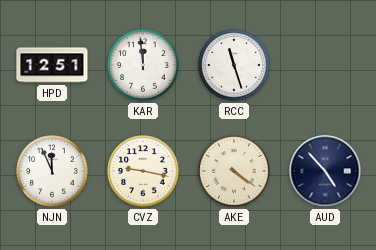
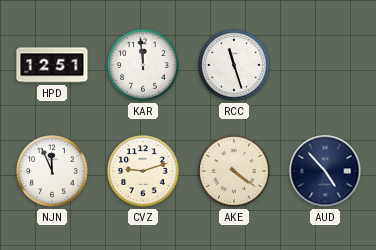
CVZ: 9:17 -> 9:12
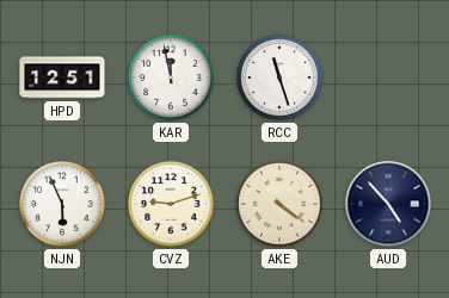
KAR: 11:59 -> 11:58
NJN: 11:56 -> 5:56
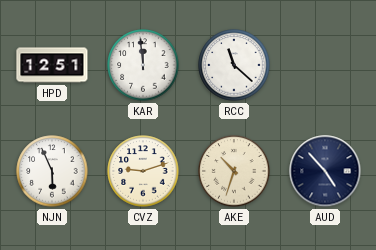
KAR: 11:58 -> 11:59
RCC: 11:27 -> 11:22
AKE: 4:21 -> 10:33
